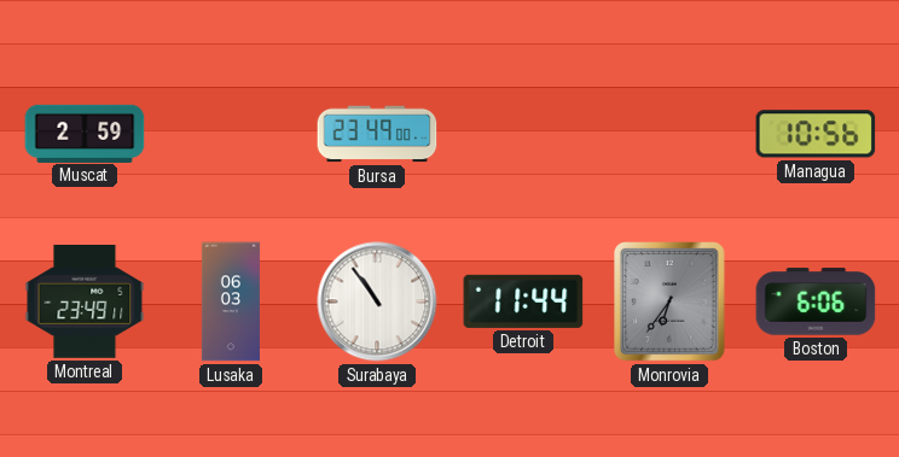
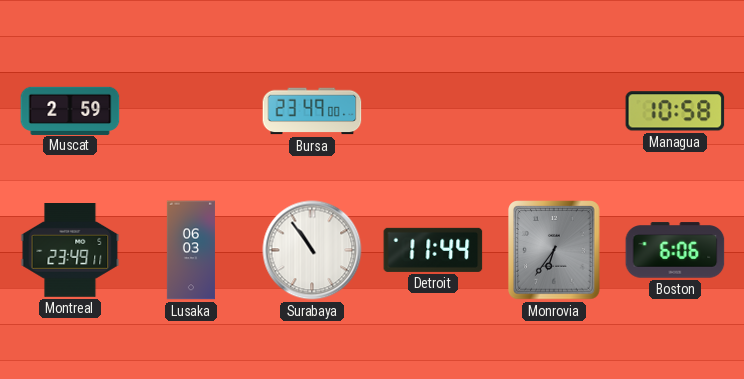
Managua: 10:56 -> 10:58
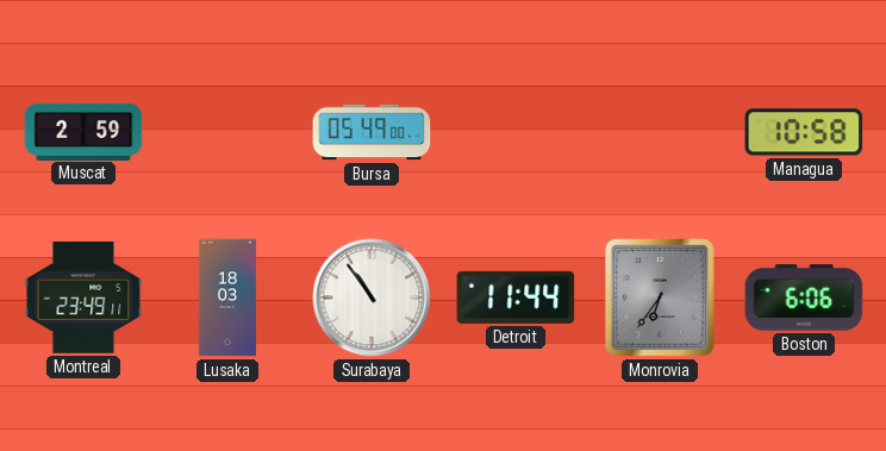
Bursa: 23:49 -> 05:49
Lusaka: 06:03 -> 18:03
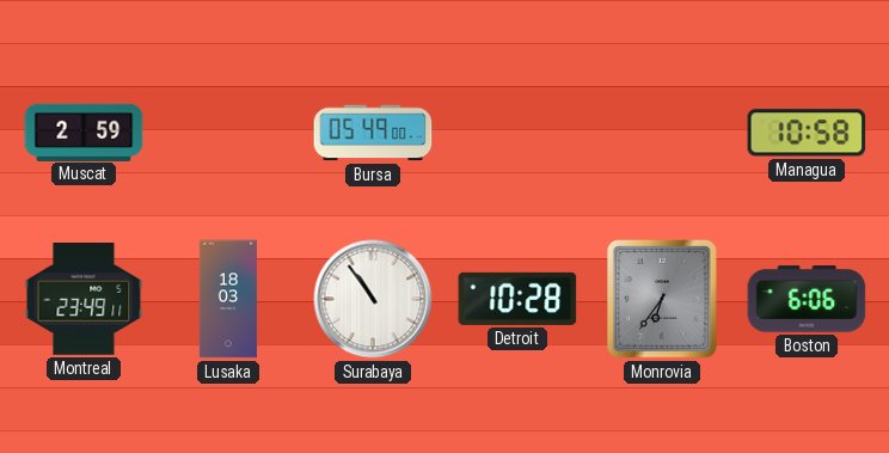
Detroit: 11:44 -> 10:28
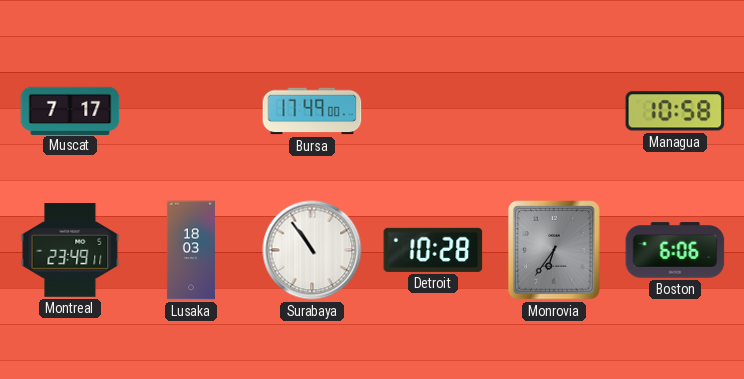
Muscat: 2:59 -> 7:17
Bursa: 05:49 -> 17:49
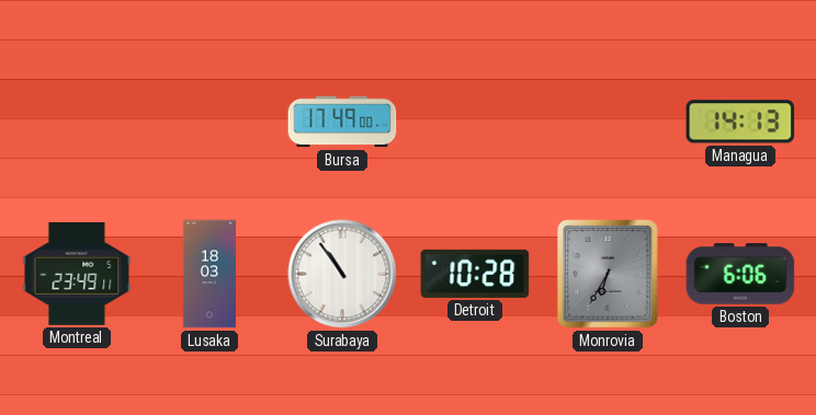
Muscat: 7:17 -> none
Managua: 10:58 -> 14:13
Monrovia: 6:36 -> 6:35
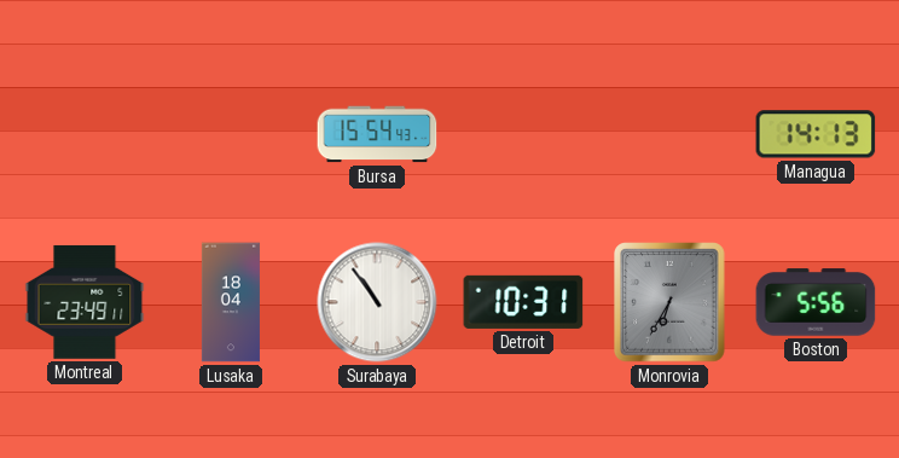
Bursa: 17:49 -> 15:54
Lusaka: 18:03 -> 18:04
Detroit: 10:28 -> 10:31
Boston: 6:06 -> 5:56
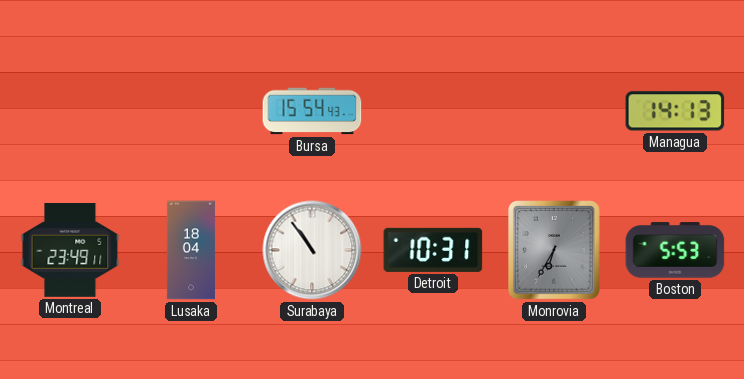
Boston: 5:56 -> 5:53
